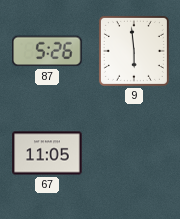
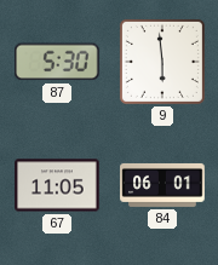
87: 5:26 -> 5:30
84: none -> 06:01
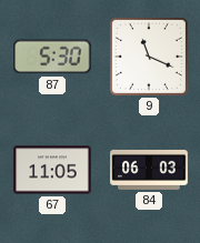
9: 5:59 -> 11:19
84: 06:01 -> 06:03
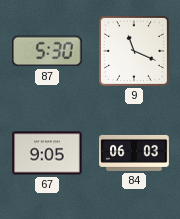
67: 11:05 -> 9:05
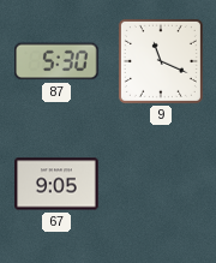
84: 06:03 -> none
